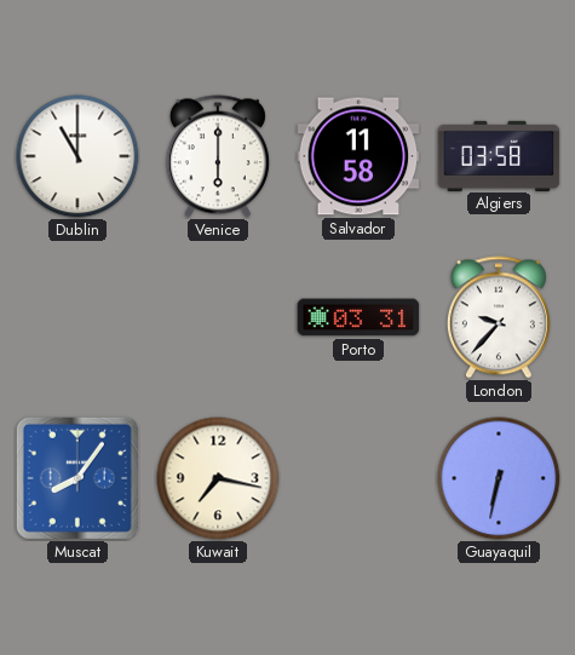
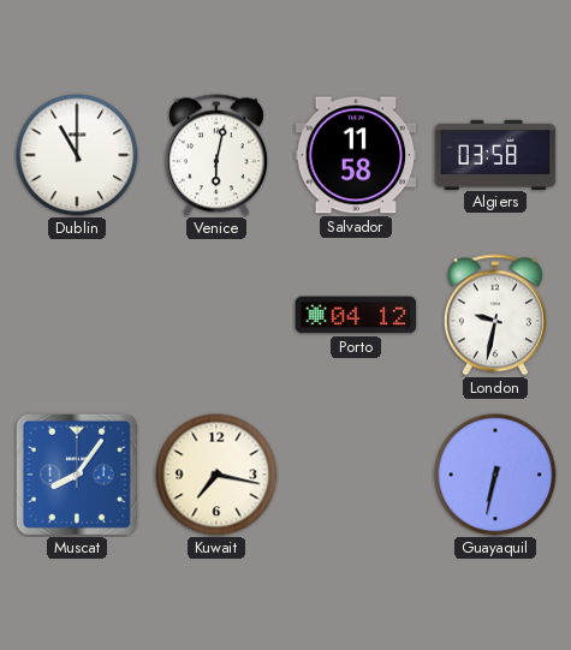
Venice: 6:00 -> 6:02
Porto: 03:31 -> 04:12
London: 9:37 -> 9:32
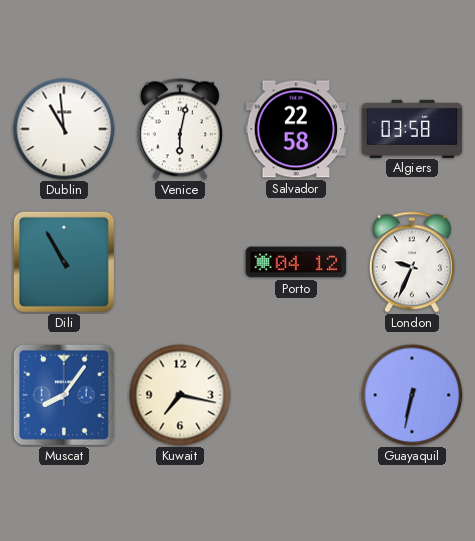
Dublin: 11:00 -> 10:59
Salvador: 11:58 -> 22:58
Dili: none -> 10:55
London: 9:32 -> 9:34
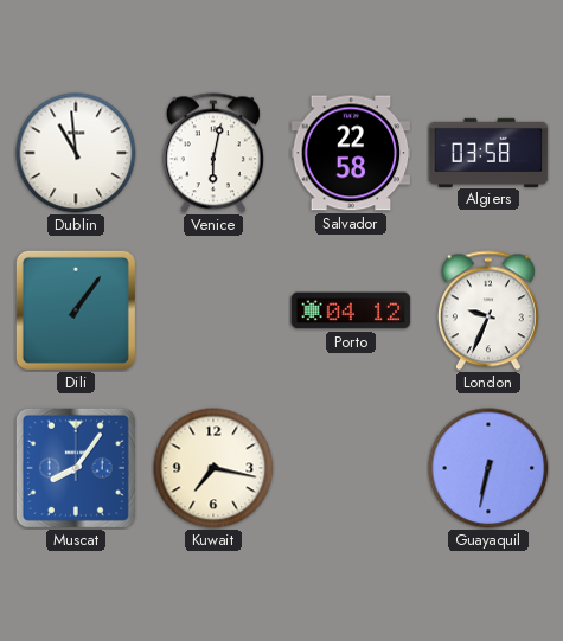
Dili: 10:55 -> 1:06
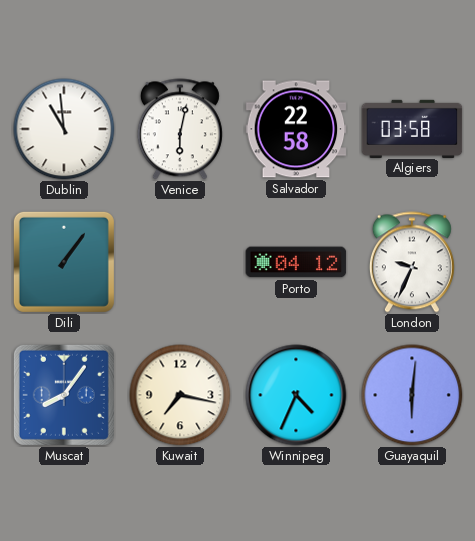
Winnipeg: none -> 4:34
Guayaquil: 6:32 -> 6:01
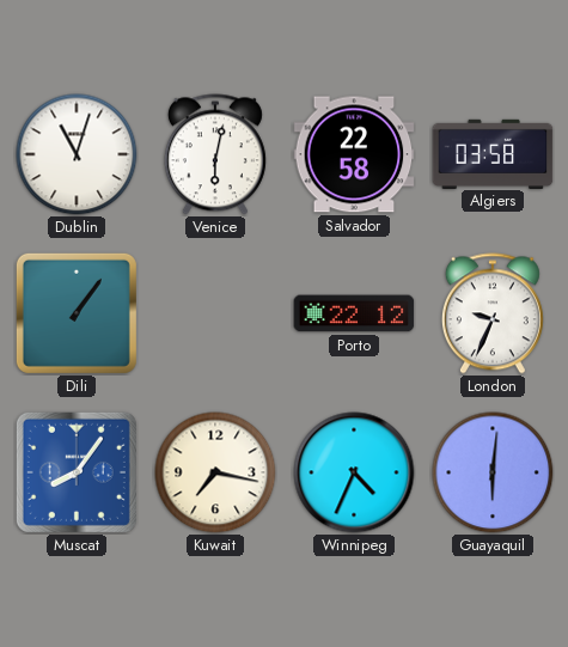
Dublin: 10:59 -> 11:03
Porto: 04:12 -> 22:12
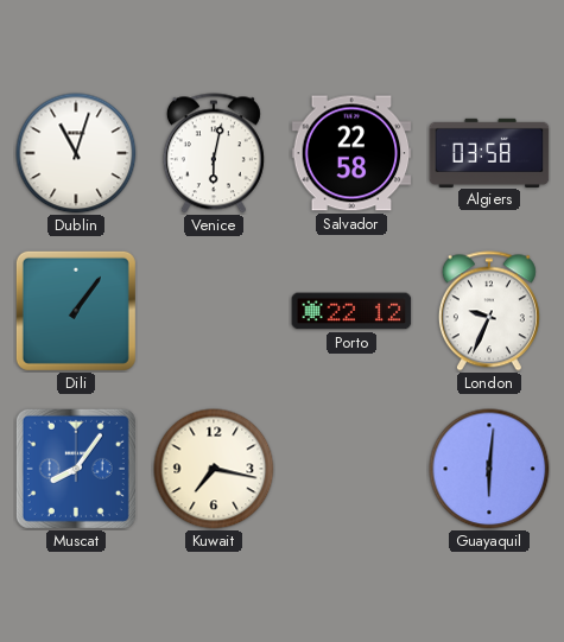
Winnipeg: 4:34 -> none
